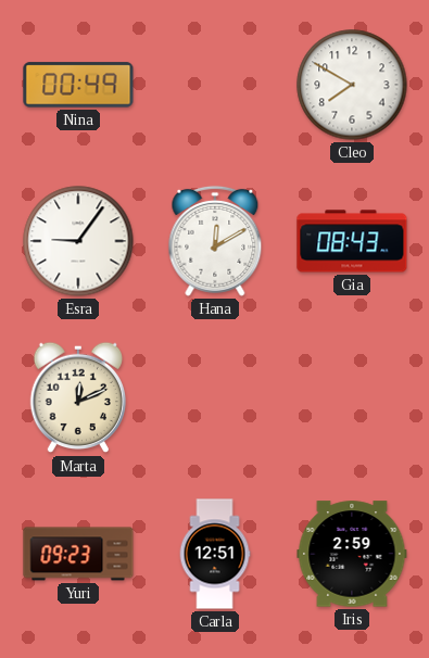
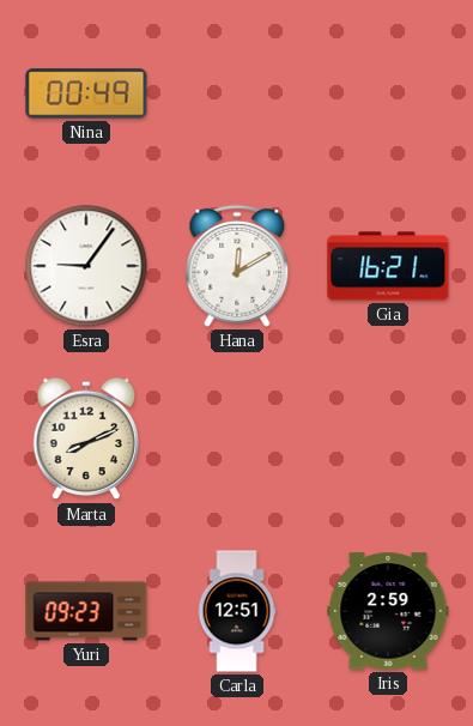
Cleo: 7:50 -> none
Gia: 08:43 -> 16:21
Marta: 12:11 -> 8:11
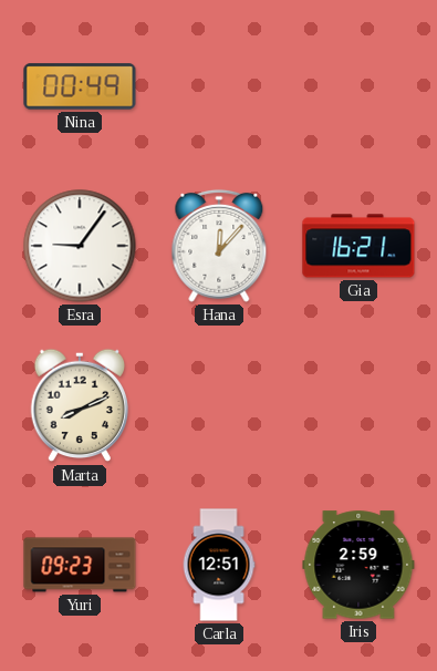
Hana: 12:10 -> 12:07
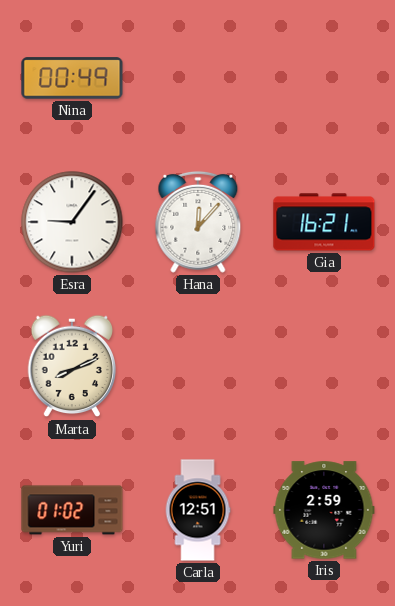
Yuri: 09:23 -> 01:02
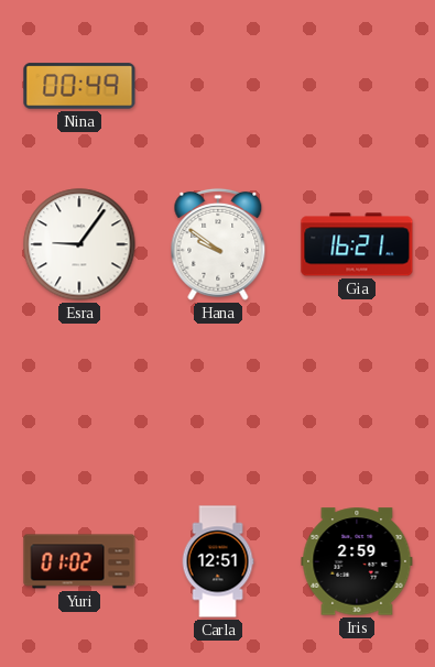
Hana: 12:07 -> 9:51
Marta: 8:11 -> none
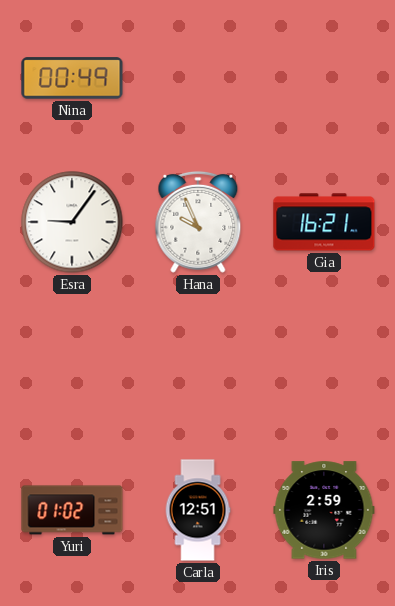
Hana: 9:51 -> 9:56
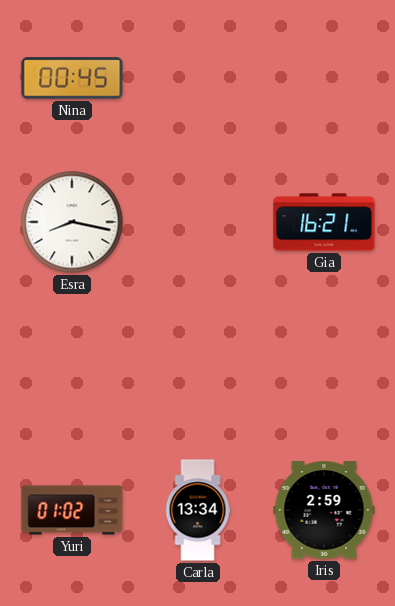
Nina: 00:49 -> 00:45
Esra: 9:06 -> 8:17
Hana: 9:56 -> none
Carla: 12:51 -> 13:34
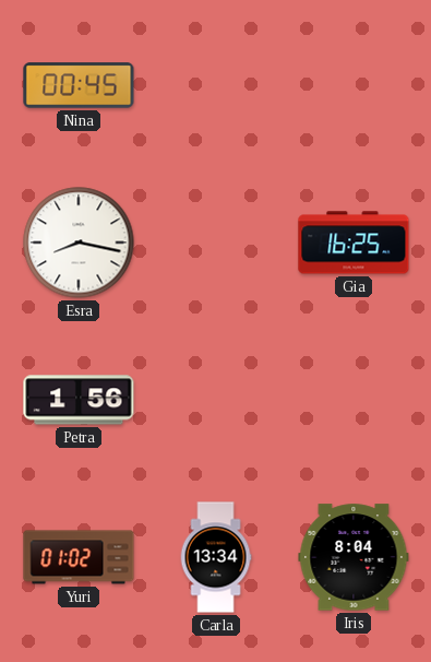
Gia: 16:21 -> 16:25
Petra: none -> 1:56
Iris: 2:59 -> 8:04
